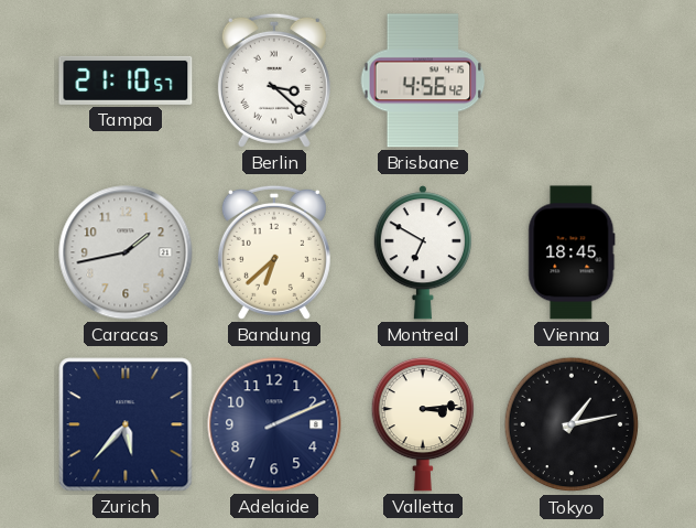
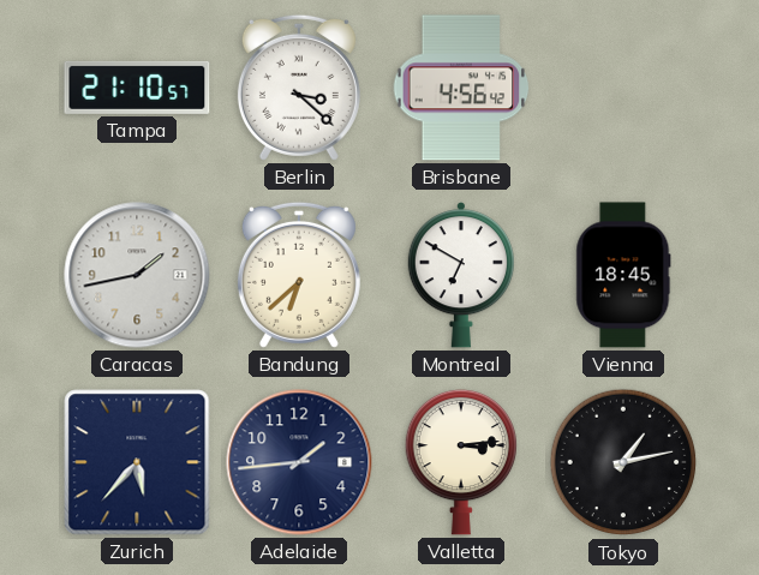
Adelaide: 2:11 -> 1:44
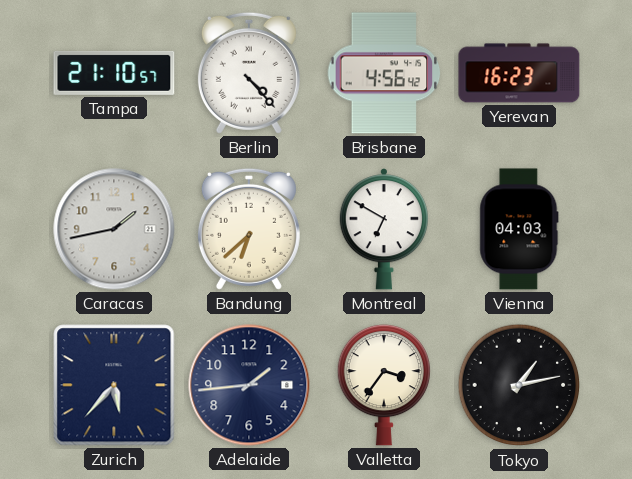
Berlin: 3:22 -> 4:23
Yerevan: none -> 16:23
Vienna: 18:45 -> 04:03
Valletta: 3:14 -> 3:36
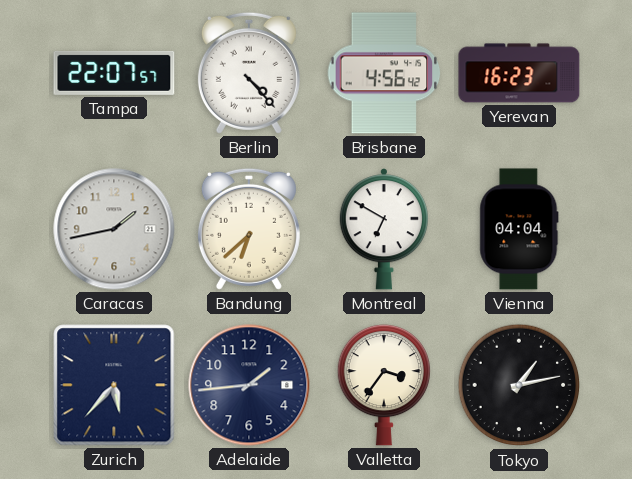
Tampa: 21:10 -> 22:07
Vienna: 04:03 -> 04:04
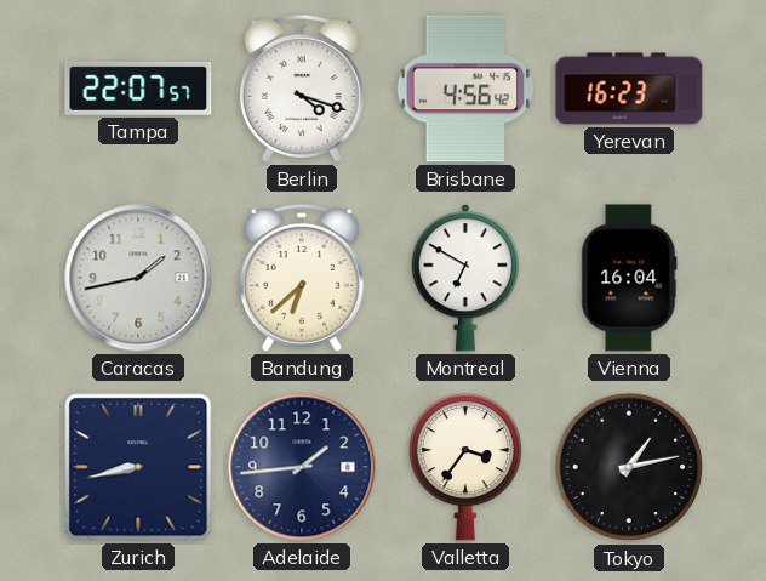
Berlin: 4:23 -> 4:18
Vienna: 04:04 -> 16:04
Zurich: 5:37 -> 8:43
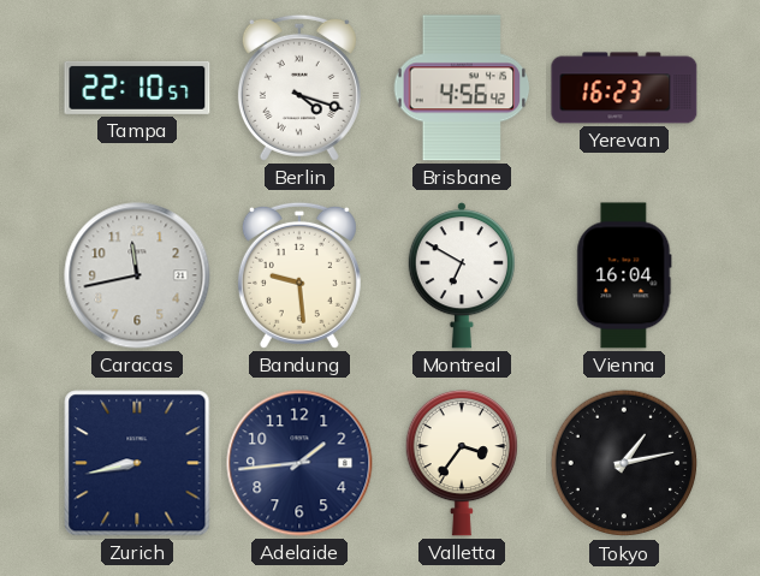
Tampa: 22:07 -> 22:10
Caracas: 1:43 -> 11:43
Bandung: 6:38 -> 9:29
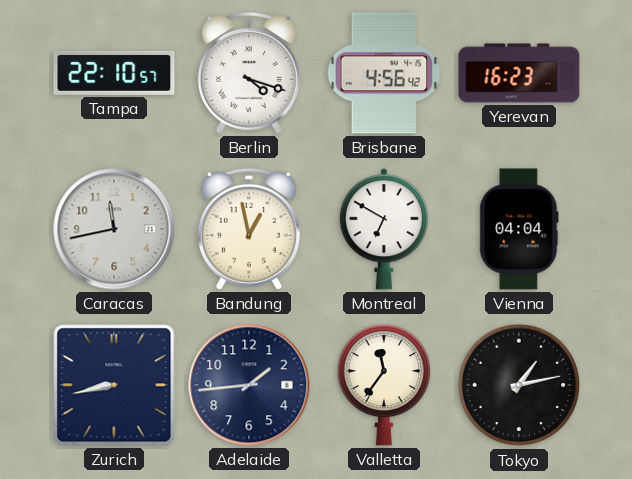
Bandung: 9:29 -> 12:58
Vienna: 16:04 -> 04:04
Valletta: 3:36 -> 11:36
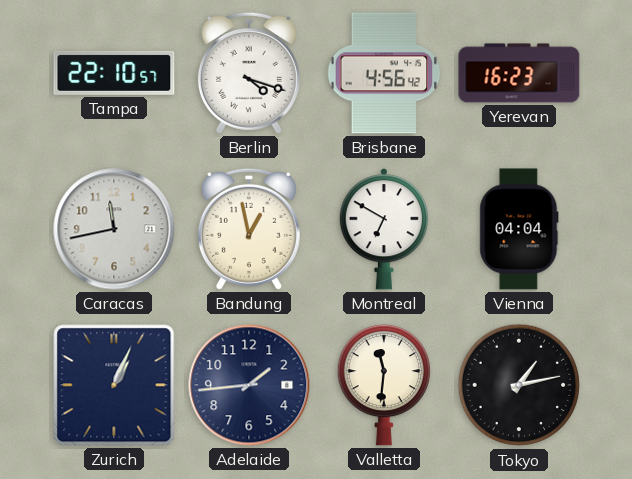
Zurich: 8:43 -> 1:04
Valletta: 11:36 -> 11:31
